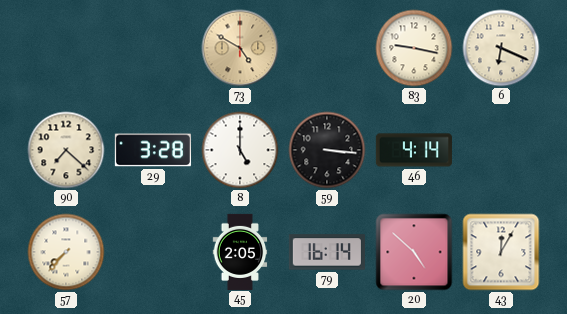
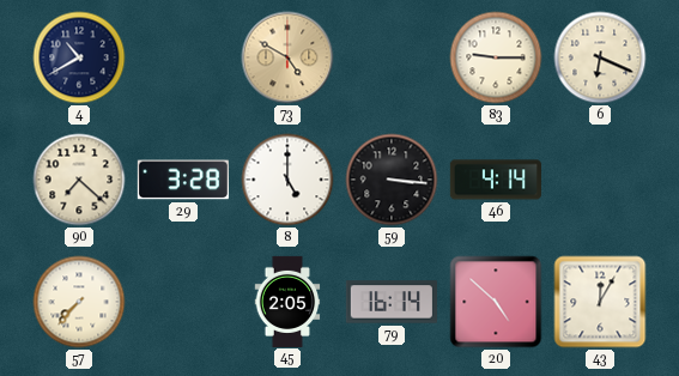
4: none -> 10:40
83: 9:17 -> 9:15
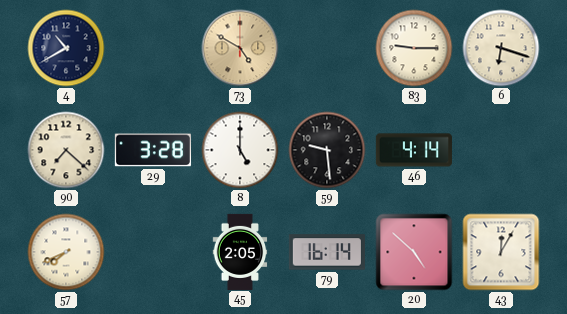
6: 6:19 -> 6:18
59: 3:16 -> 9:29
57: 7:37 -> 7:41
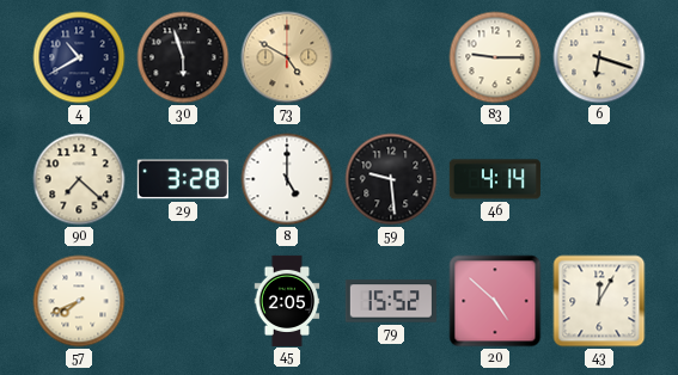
30: none -> 5:57
79: 16:14 -> 15:52
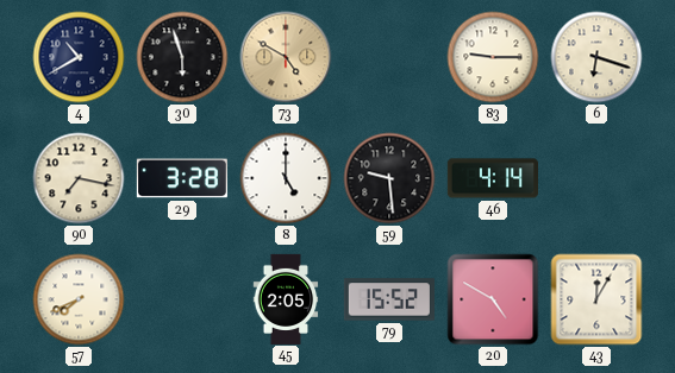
90: 7:22 -> 7:17
20: 4:52 -> 4:50
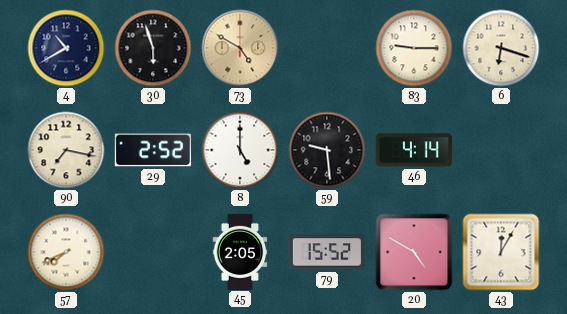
29: 3:28 -> 2:52
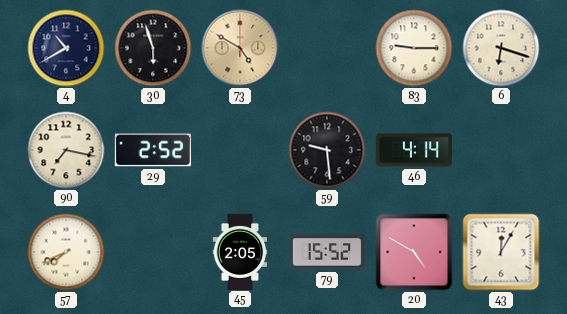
8: 5:00 -> none
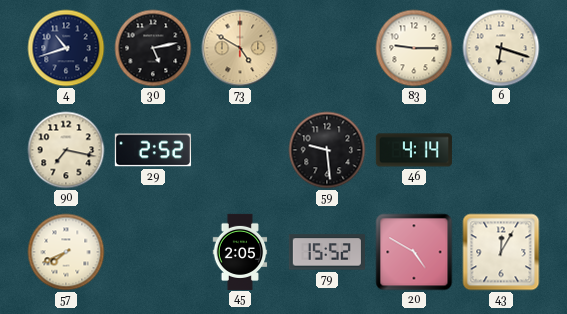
4: 10:40 -> 10:42
30: 5:57 -> 5:13
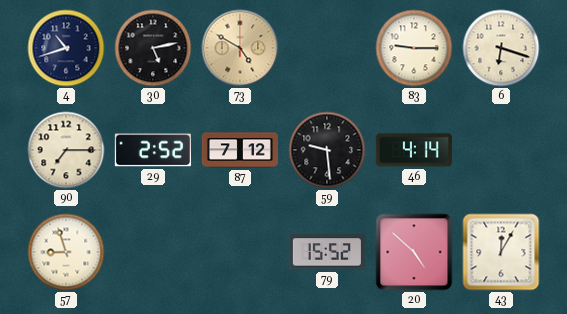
90: 7:17 -> 7:15
87: none -> 7:12
57: 7:41 -> 8:57
45: 2:05 -> none
20: 4:50 -> 4:52
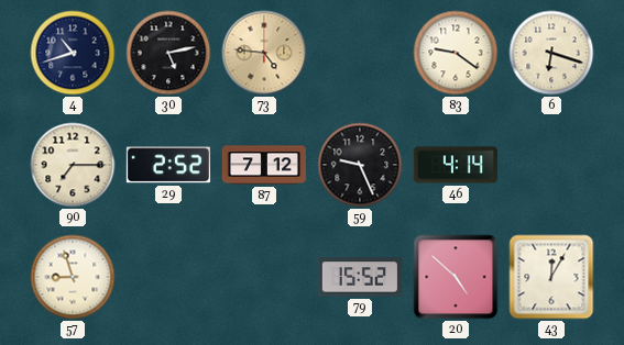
73: 4:50 -> 4:46
83: 9:15 -> 9:21
59: 9:29 -> 9:26
